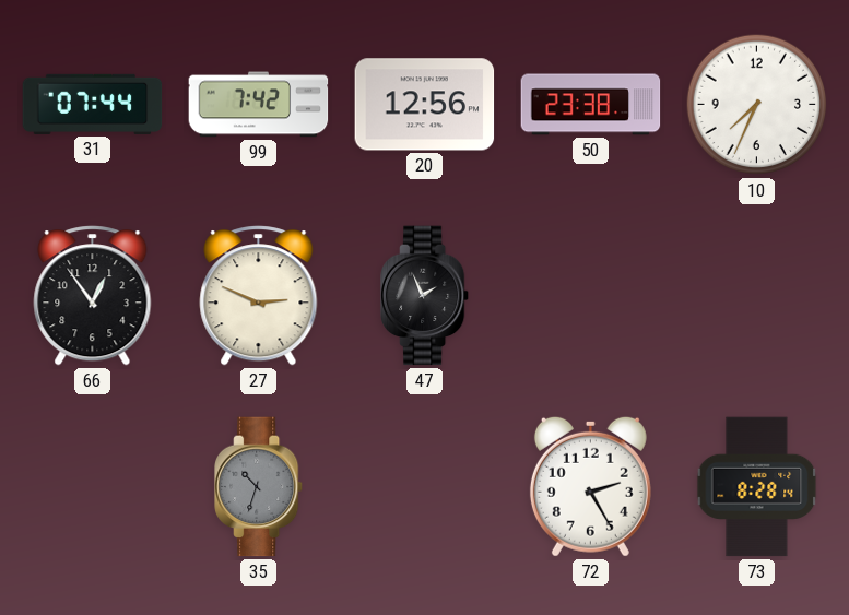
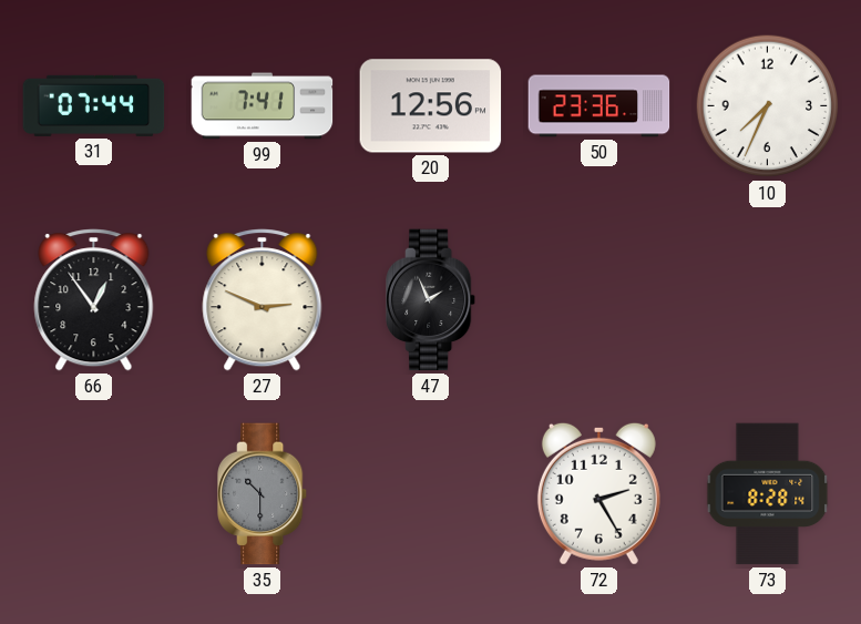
99: 7:42 -> 7:41
50: 23:38 -> 23:36
35: 10:33 -> 10:30
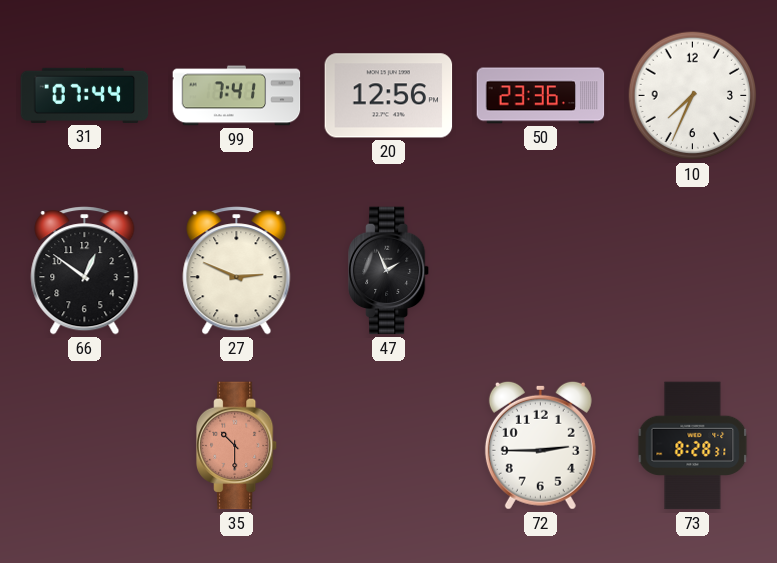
66: 12:54 -> 12:51
35 dial: grey -> salmon
72: 2:25 -> 2:45
73: 8:28:14 -> 8:28:31
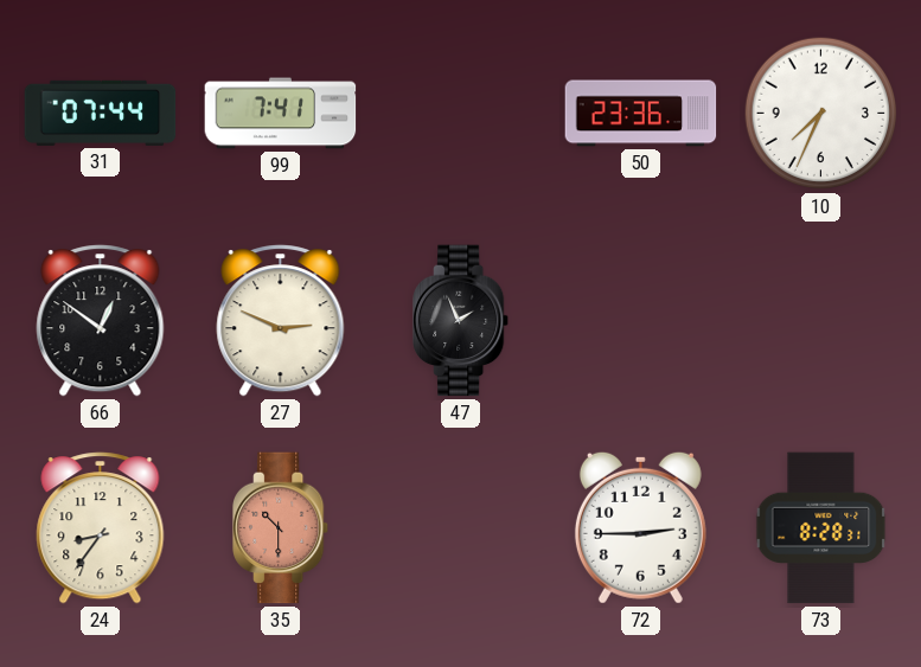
20: 12:56 -> none
24: none -> 8:36
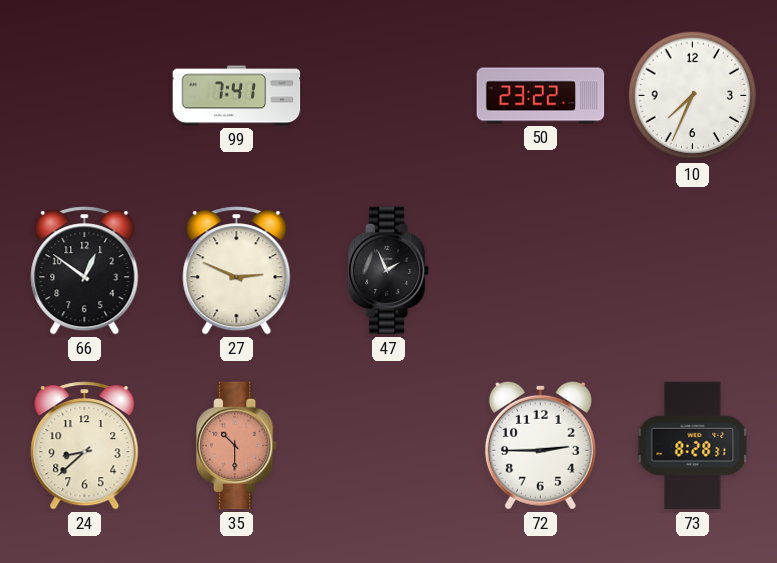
31: 07:44 -> none
50: 23:36 -> 23:22
24: 8:36 -> 8:38
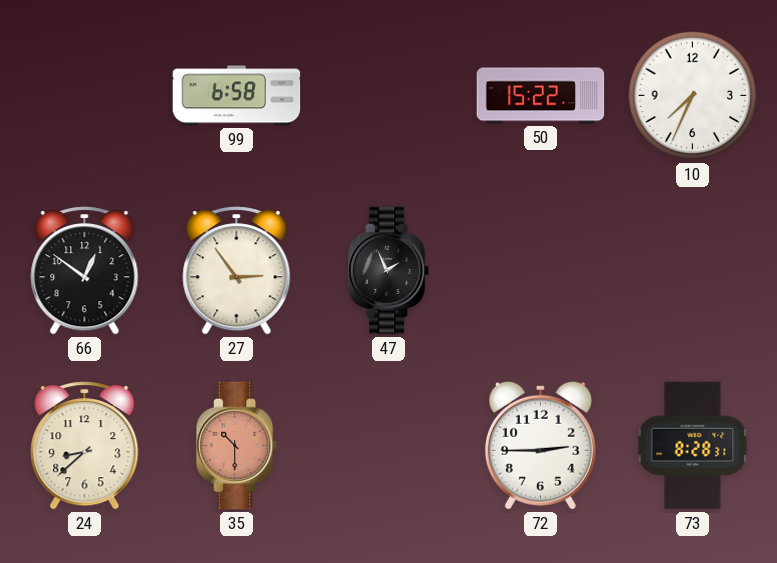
99: 7:41 -> 6:58
50: 23:22 -> 15:22
27: 2:49 -> 2:54
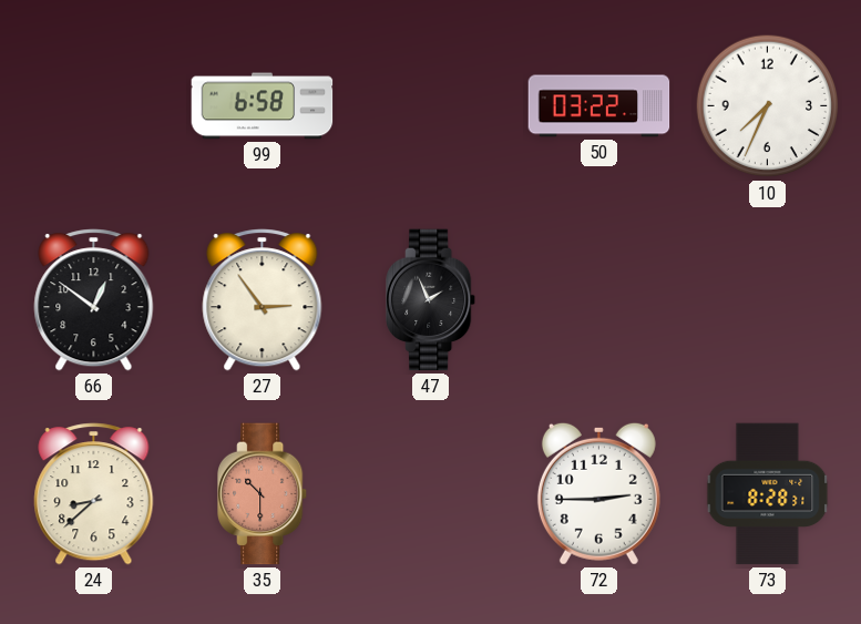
50: 15:22 -> 03:22
